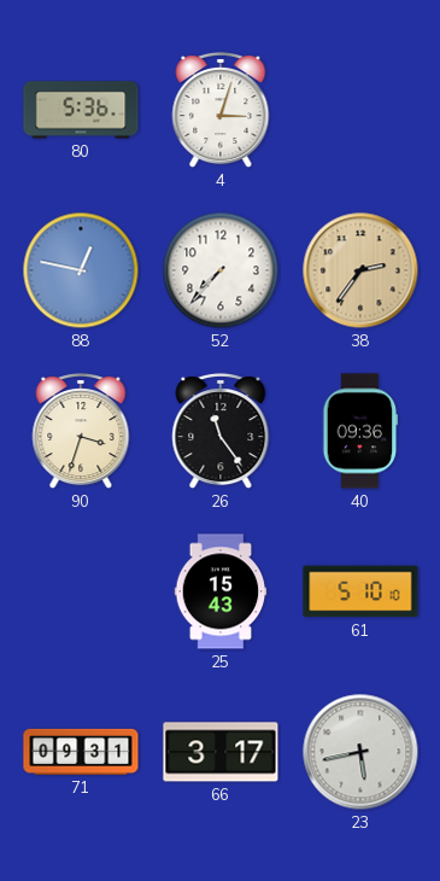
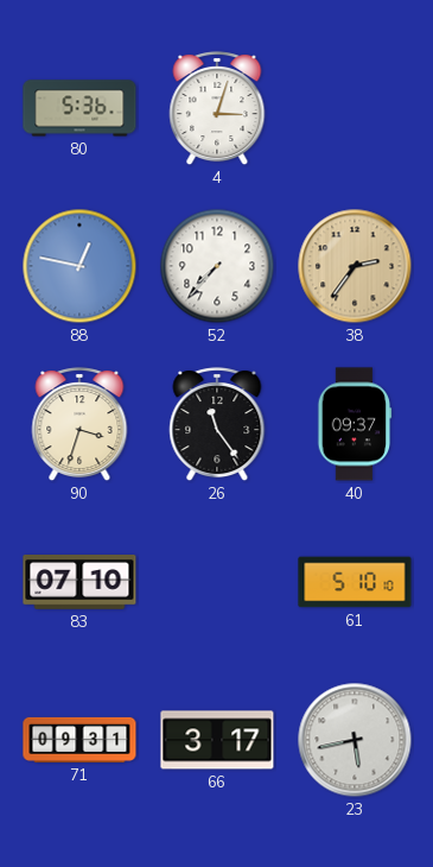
40: 09:36 -> 09:37
83: none -> 07:10
25: 15:43 -> none
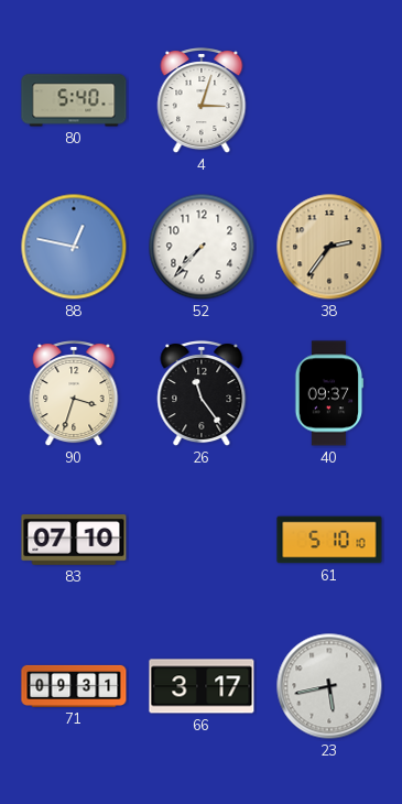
80: 5:36 -> 5:40
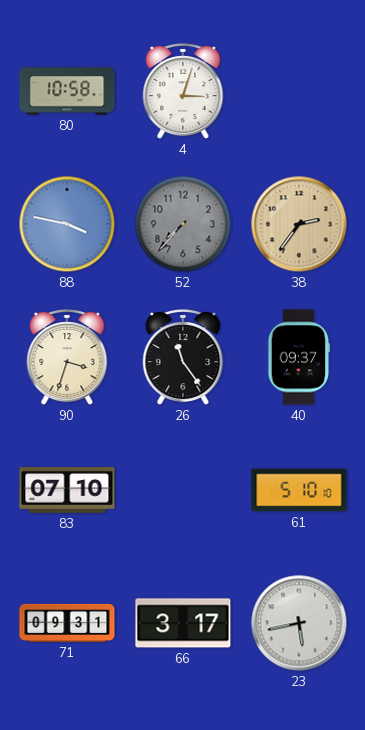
80: 5:40 -> 10:58
88: 12:47 -> 3:47
52 dial: white -> grey
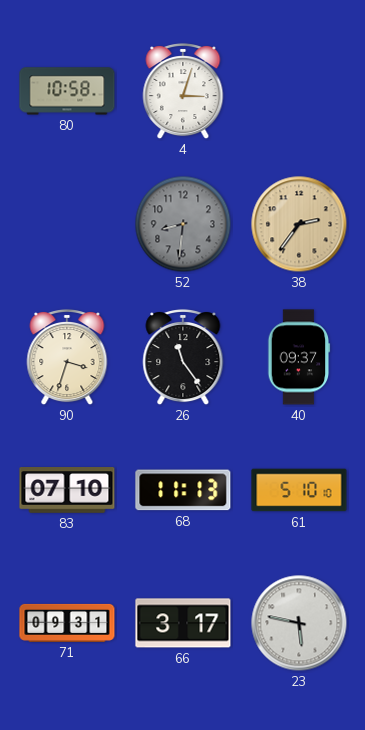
88: 3:47 -> none
52: 7:37 -> 8:31
68: none -> 11:13
23: 5:43 -> 5:47
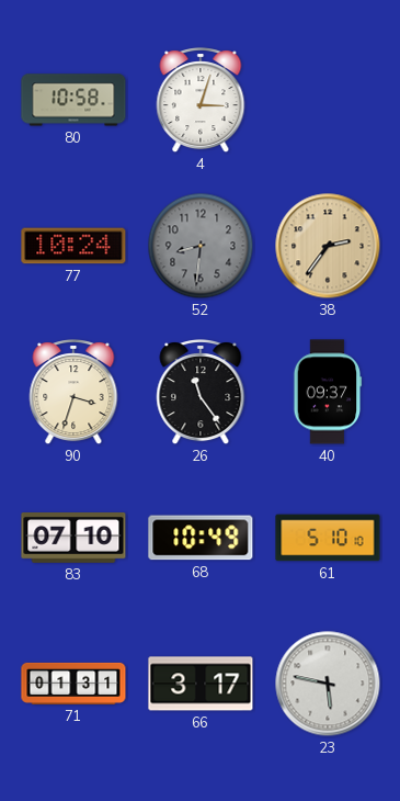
77: none -> 10:24
68: 11:13 -> 10:49
71: 09:31 -> 01:31
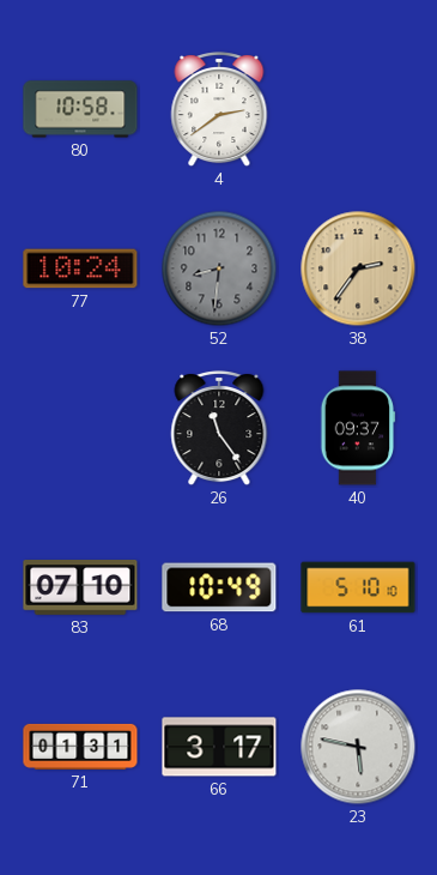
4: 3:03 -> 2:39
90: 3:33 -> none
